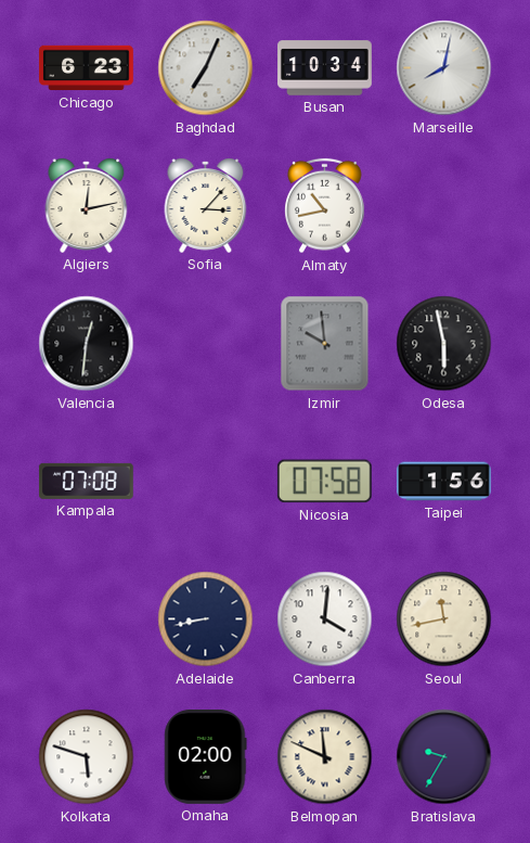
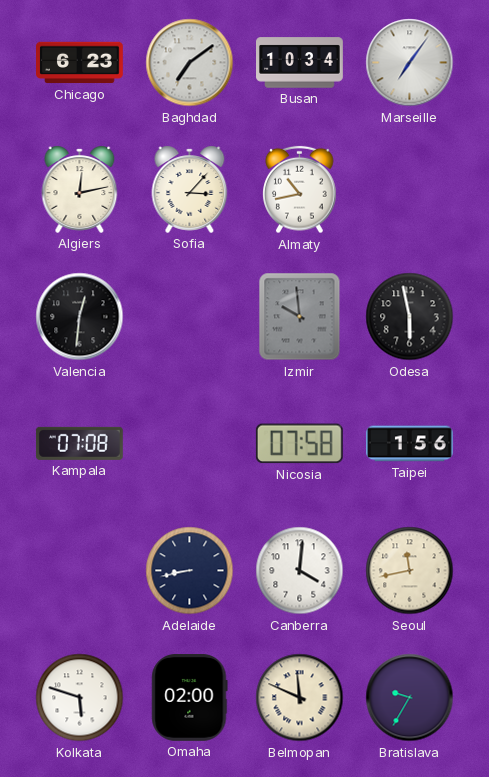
Baghdad: 7:04 -> 7:09
Marseille: 8:02 -> 7:06
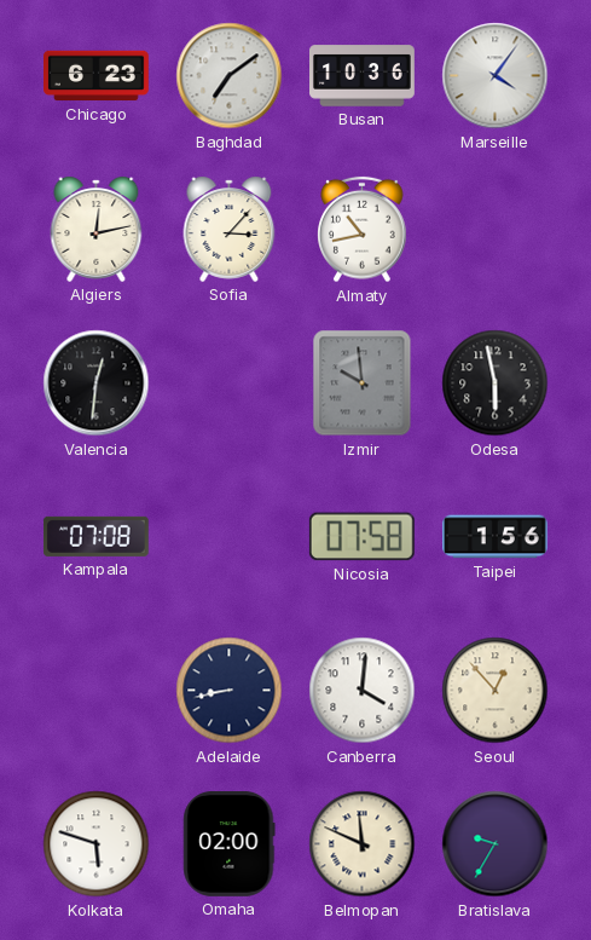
Busan: 10:34 -> 10:36
Marseille: 7:06 -> 4:06
Seoul: 11:43 -> 12:53
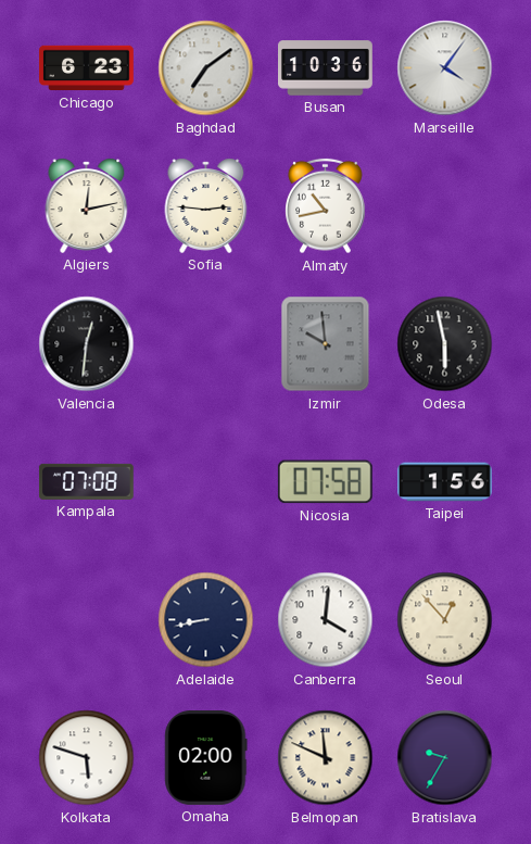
Sofia: 3:07 -> 2:46
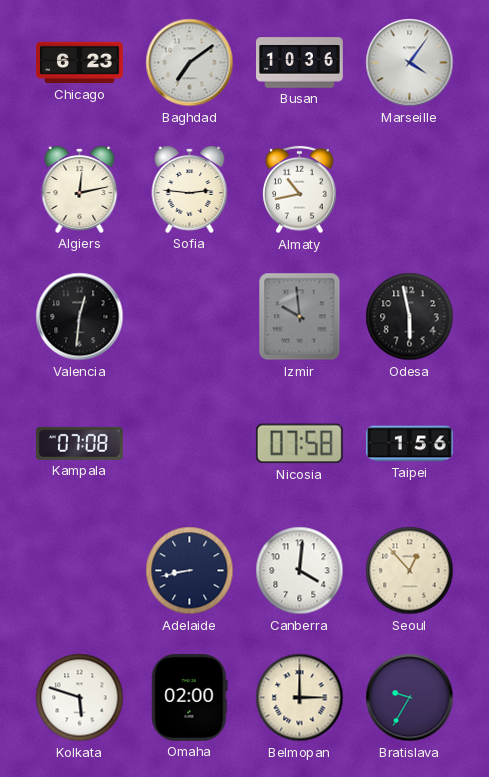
Belmopan: 11:49 -> 3:00
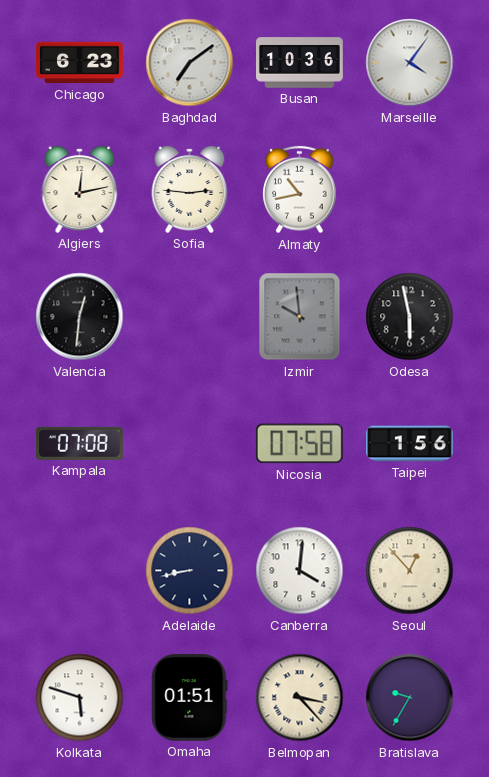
Omaha: 02:00 -> 01:51
Belmopan: 3:00 -> 3:23
